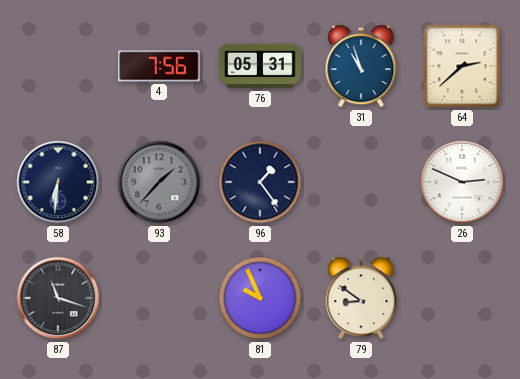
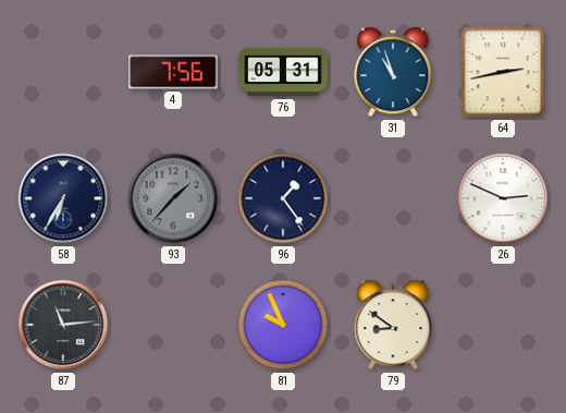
64: 2:38 -> 2:43
58: 6:31 -> 6:35
87: 11:18 -> 11:14
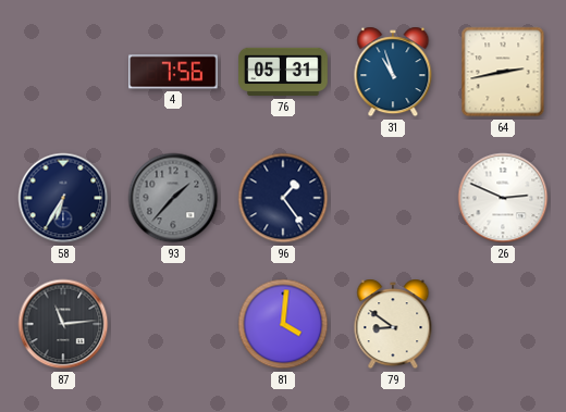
81: 9:56 -> 4:01
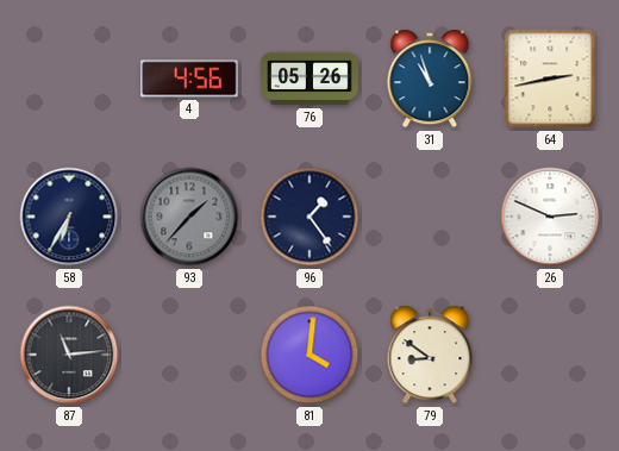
4: 7:56 -> 4:56
76: 05:31 -> 05:26
